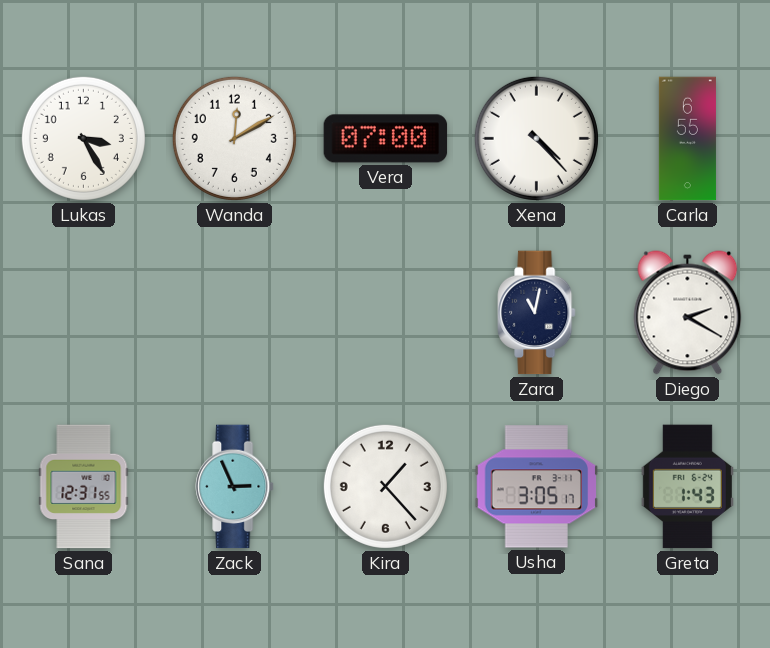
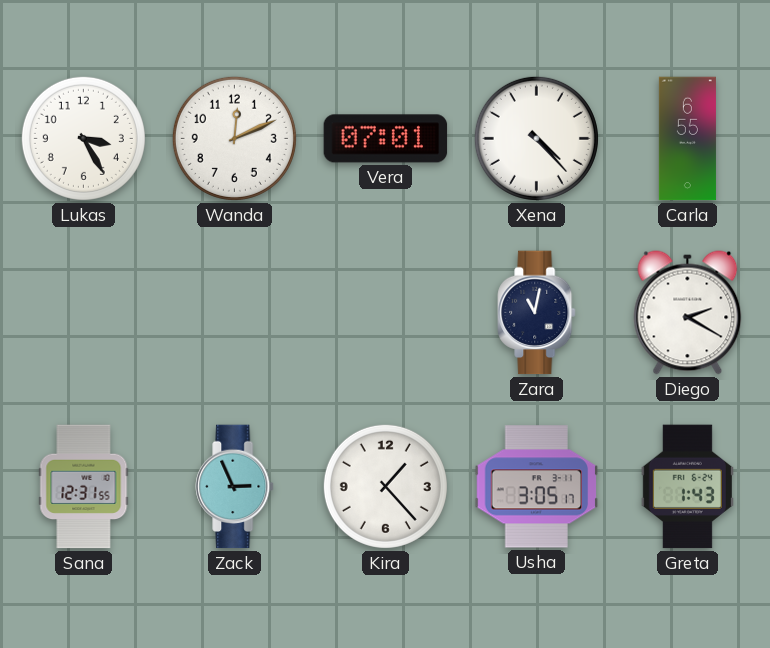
Wanda: 12:10 -> 12:11
Vera: 07:00 -> 07:01
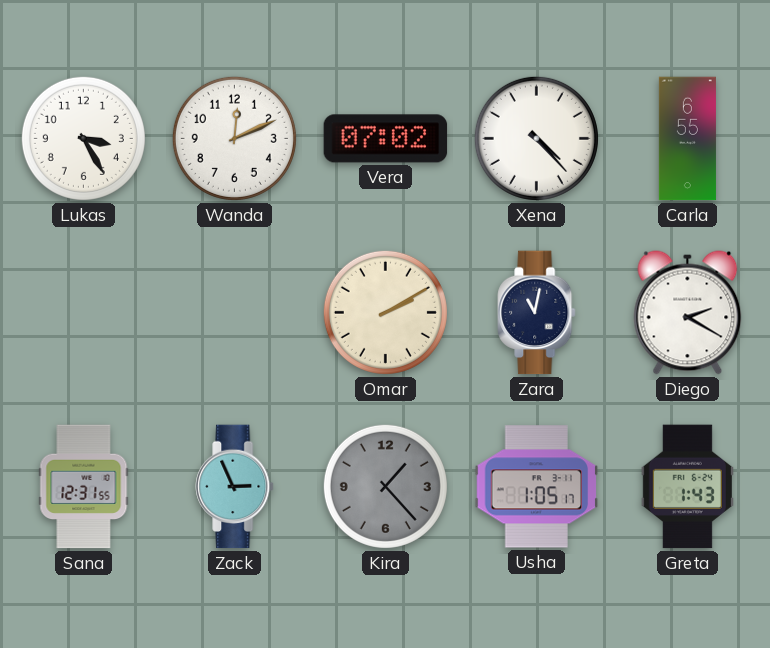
Vera: 07:01 -> 07:02
Omar: none -> 2:10
Kira dial: white -> grey
Usha: 3:05 -> 1:05
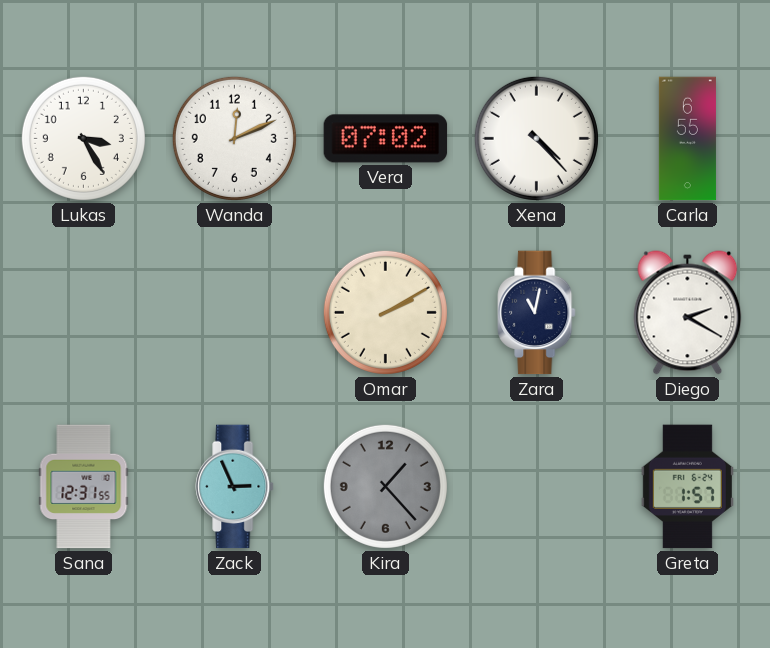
Usha: 1:05 -> none
Greta: 1:43 -> 1:57
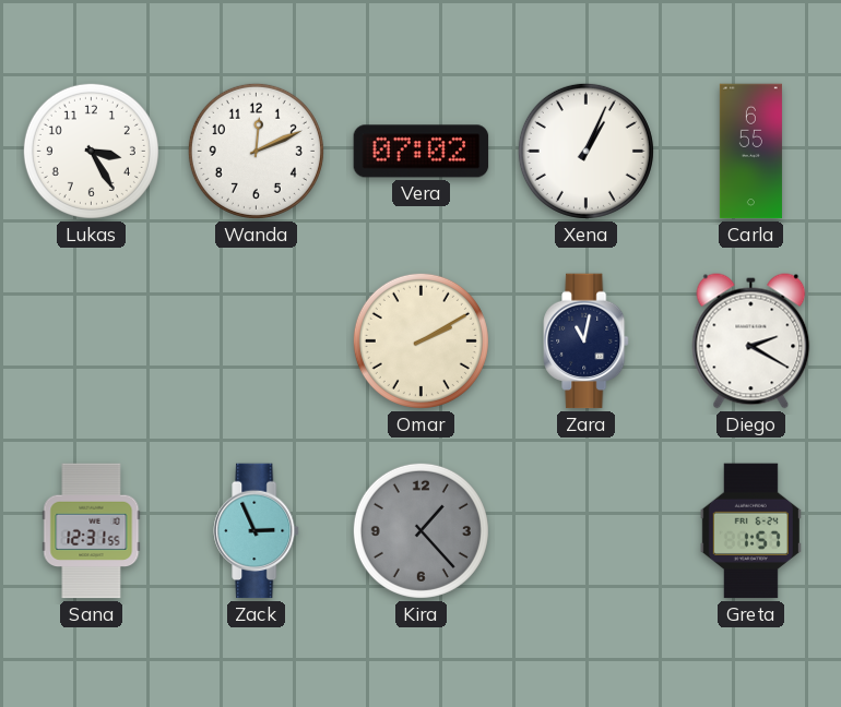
Xena: 4:23 -> 1:04
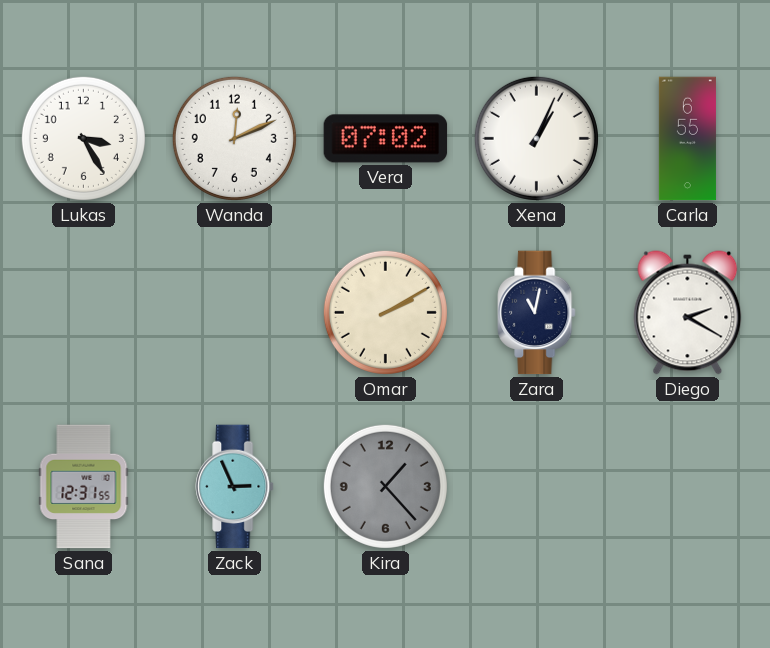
Greta: 1:57 -> none
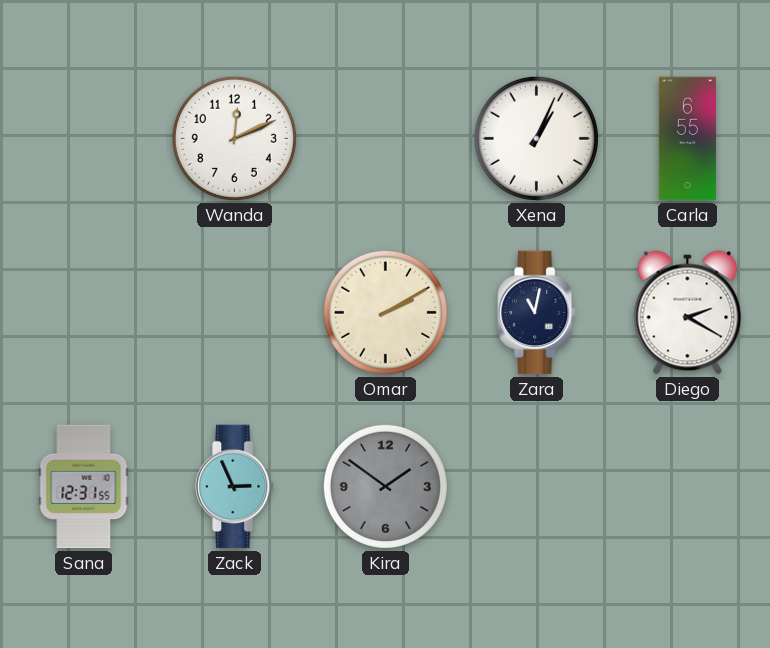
Lukas: 3:25 -> none
Vera: 07:02 -> none
Kira: 1:23 -> 1:51
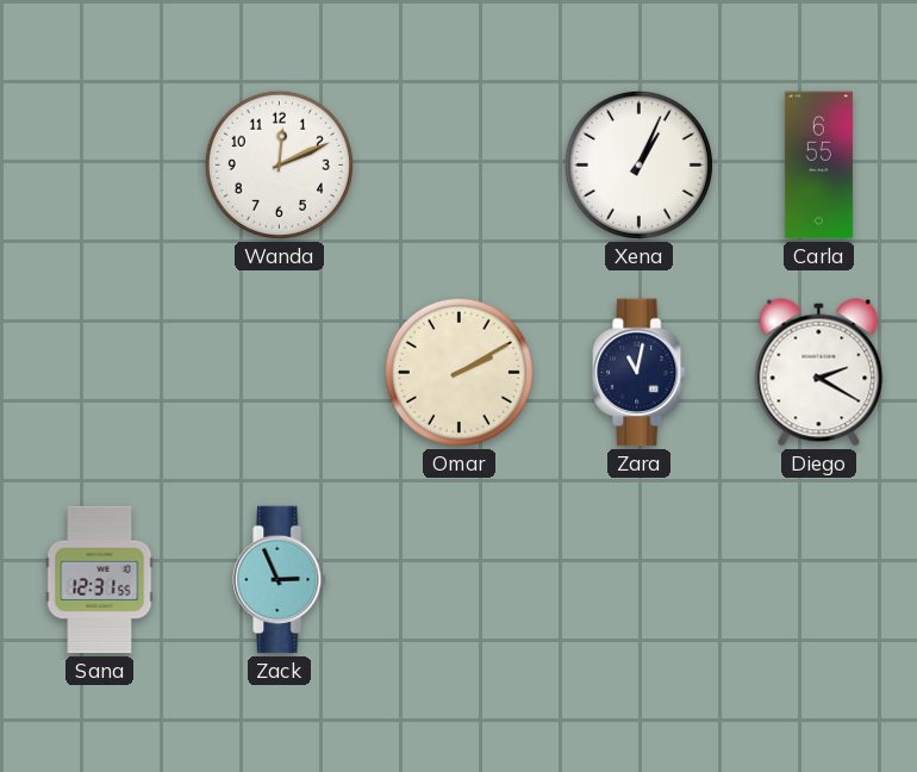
Kira: 1:51 -> none
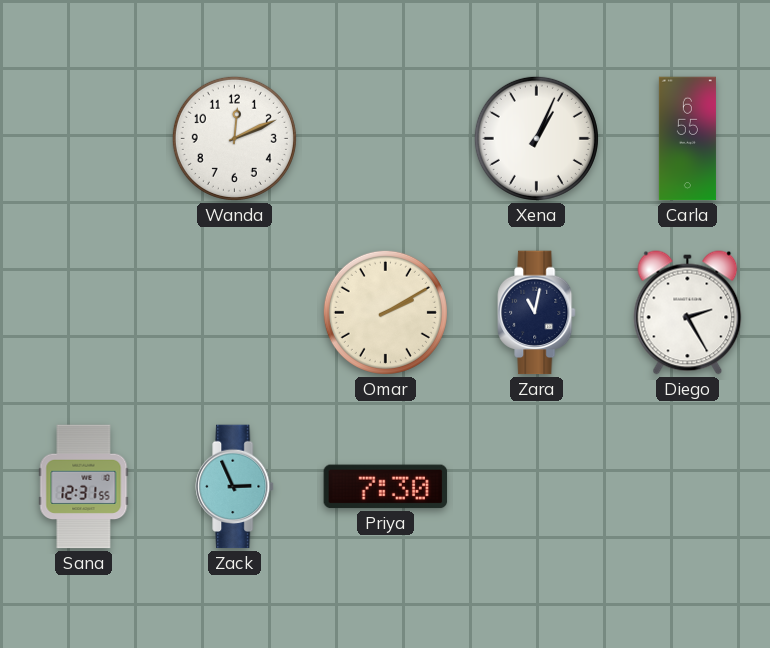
Diego: 2:20 -> 2:25
Priya: none -> 7:30
